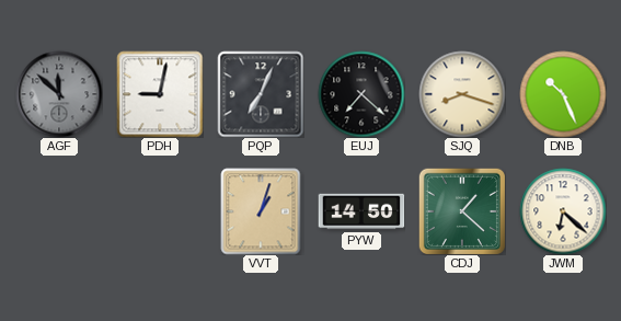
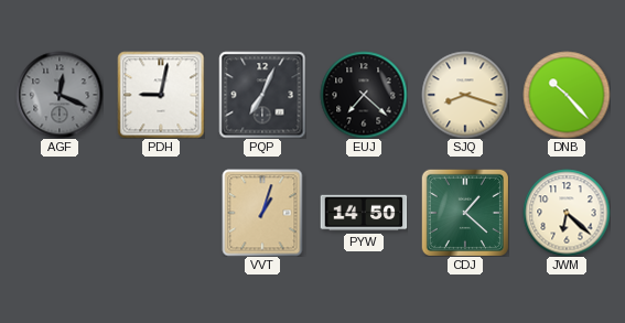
AGF: 11:52 -> 12:19
DNB: 10:26 -> 10:23
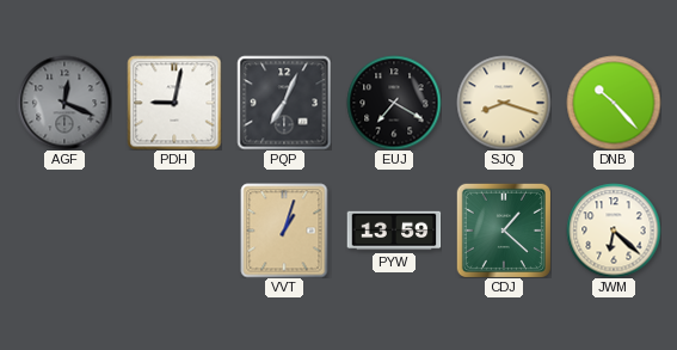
EUJ: 7:22 -> 7:20
PYW: 14:50 -> 13:59
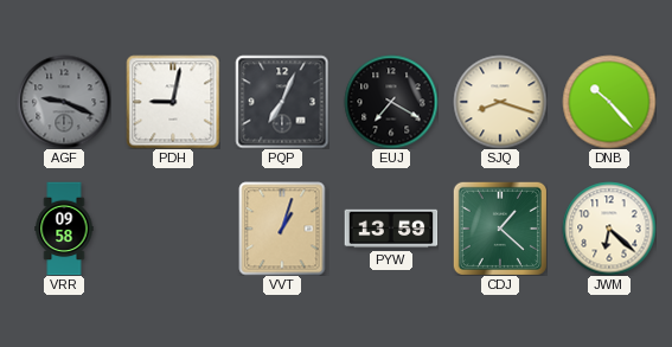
AGF: 12:19 -> 9:19
VRR: none -> 09:58
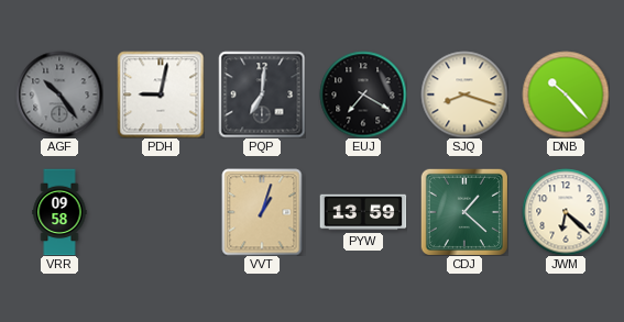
AGF: 9:19 -> 10:24
PQP: 7:04 -> 7:01
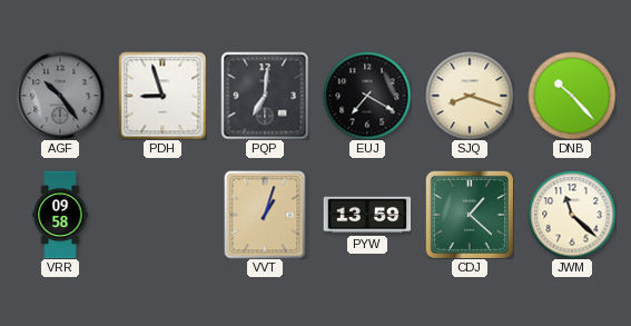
PDH: 9:02 -> 8:57
JWM: 6:22 -> 11:22
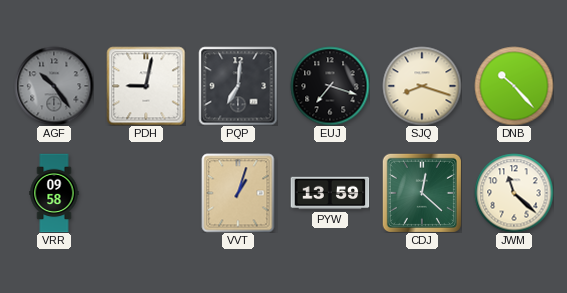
PDH: 8:57 -> 9:02
EUJ: 7:20 -> 7:18
CDJ: 1:22 -> 12:22
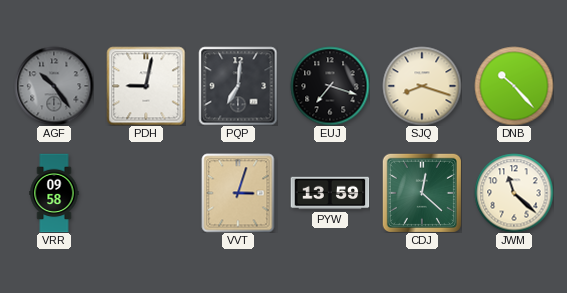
VVT: 1:03 -> 3:03
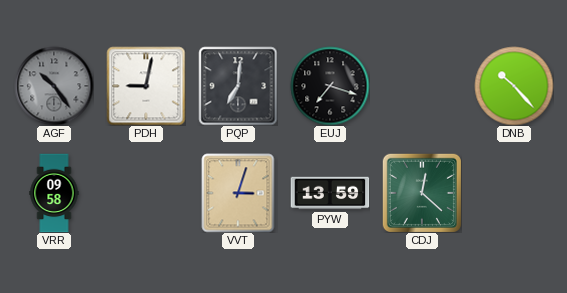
SJQ: 8:18 -> none
JWM: 11:22 -> none
